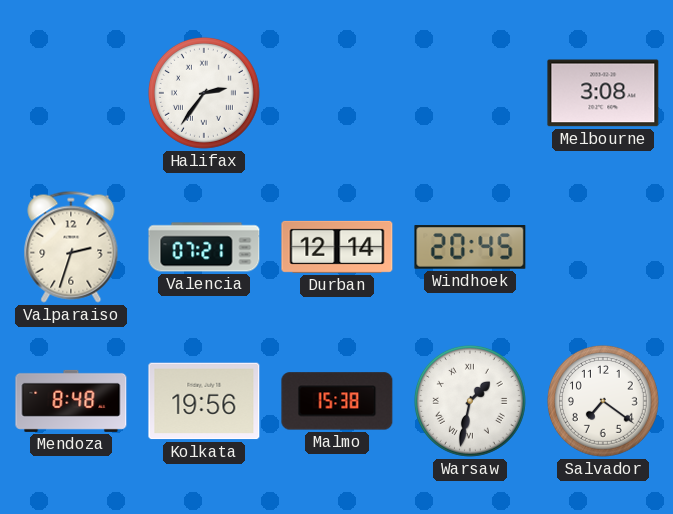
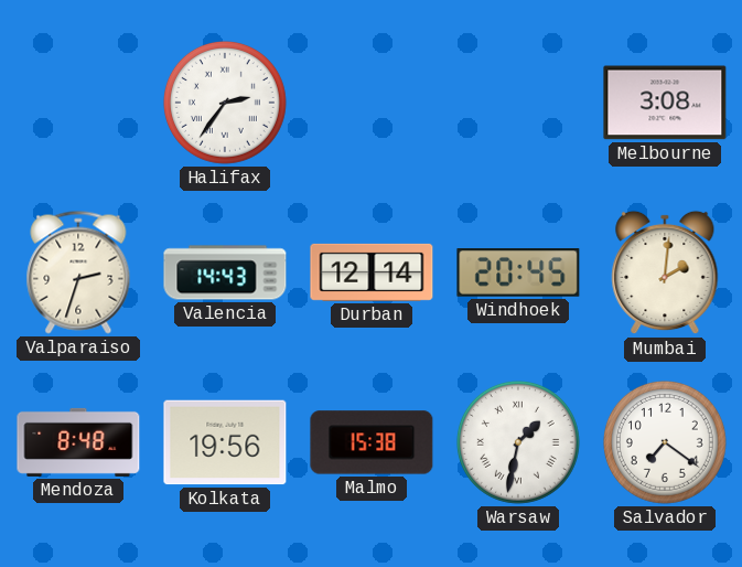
Valencia: 07:21 -> 14:43
Mumbai: none -> 2:01
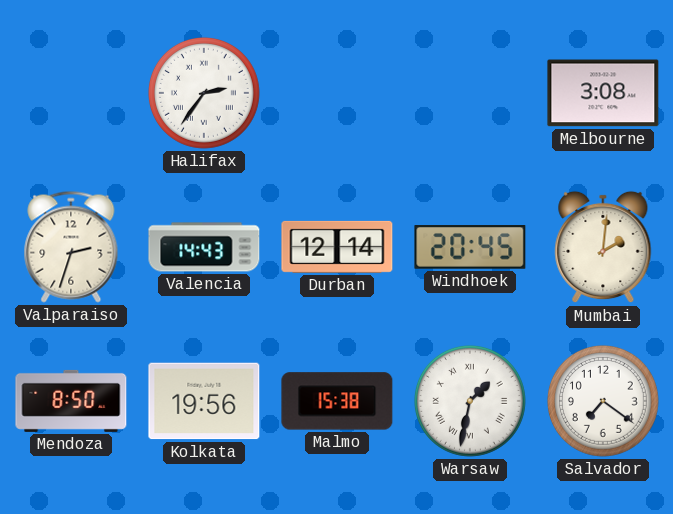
Mendoza: 8:48 -> 8:50
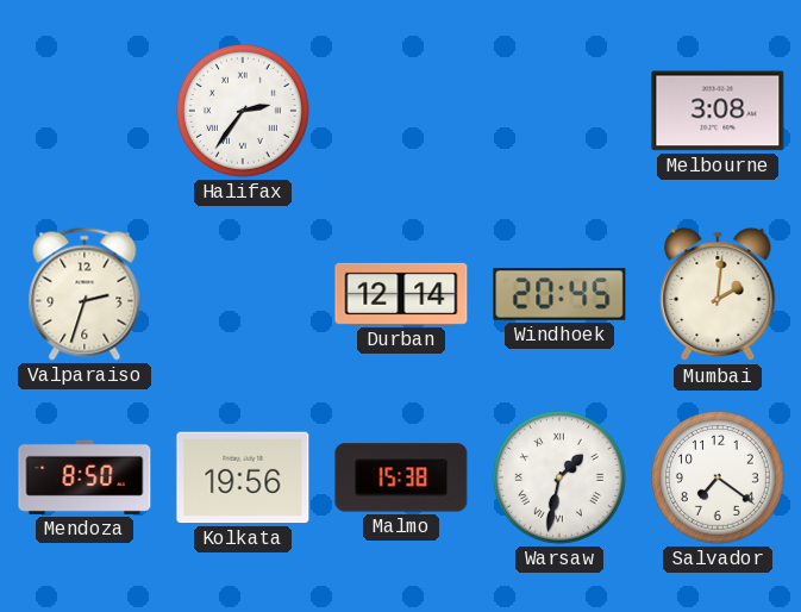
Valencia: 14:43 -> none
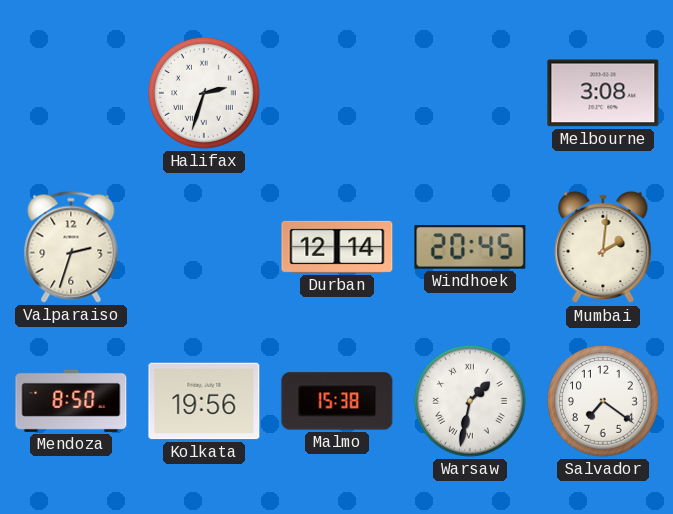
Halifax: 2:36 -> 2:33
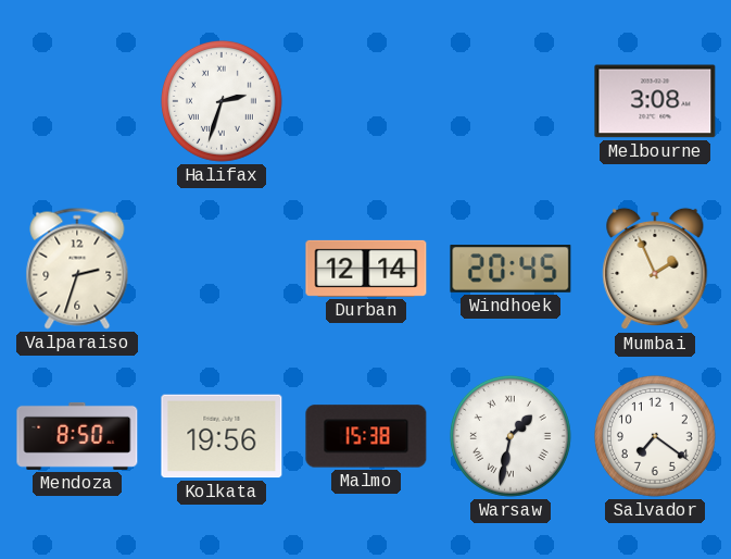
Mumbai: 2:01 -> 1:56
